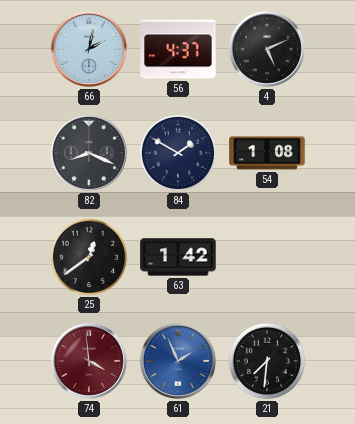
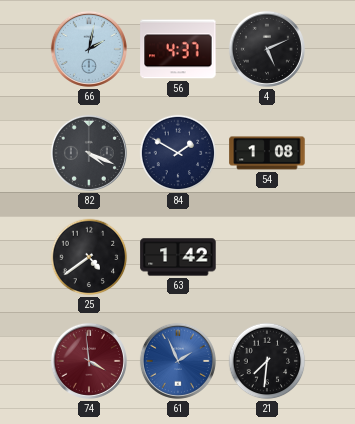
82: 8:19 -> 4:19
25: 12:39 -> 4:39
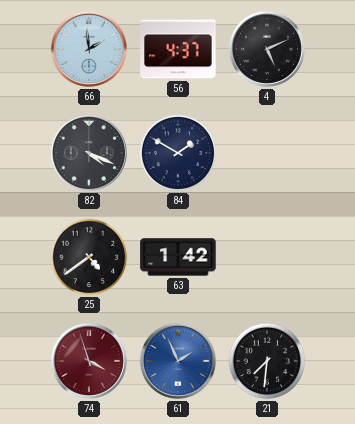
66: 2:02 -> 1:59
54: 1:08 -> none
74: 3:59 -> 3:57
